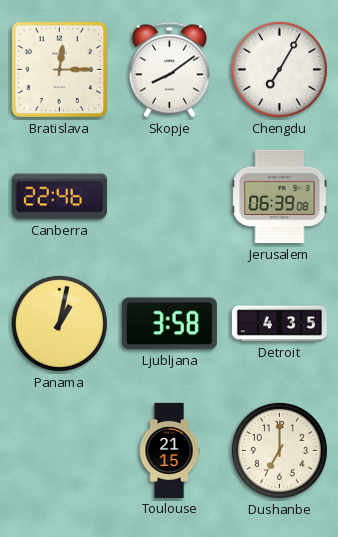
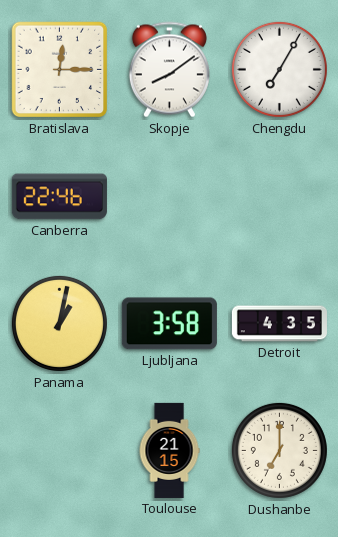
Jerusalem: 06:39 -> none
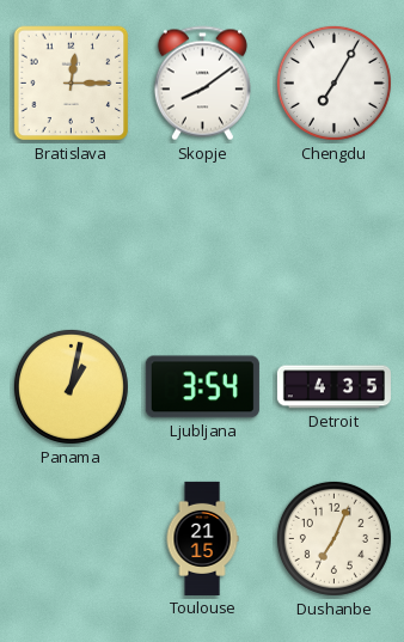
Canberra: 22:46 -> none
Ljubljana: 3:58 -> 3:54
Dushanbe: 7:00 -> 7:04
